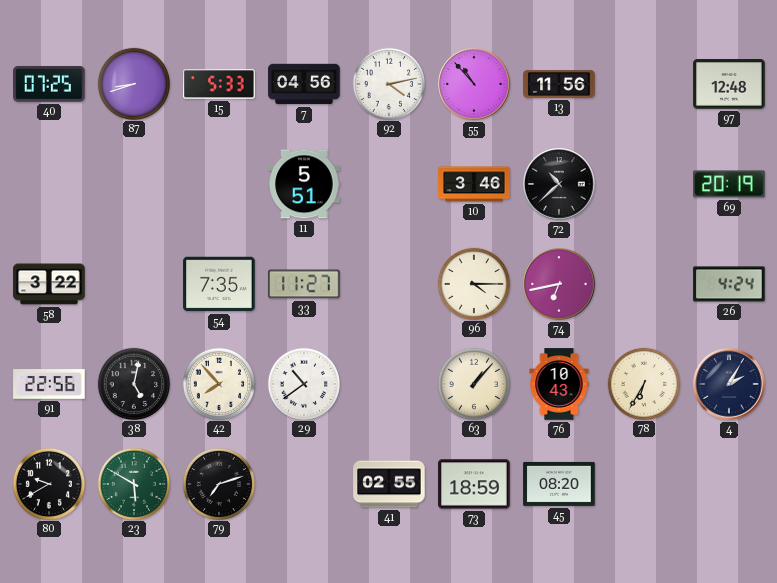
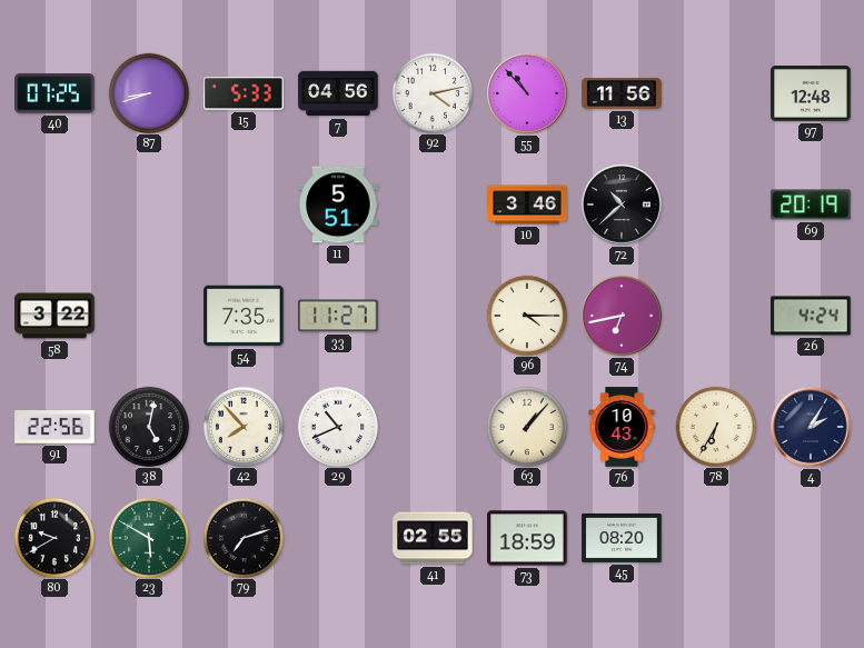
29: 10:39 -> 10:41
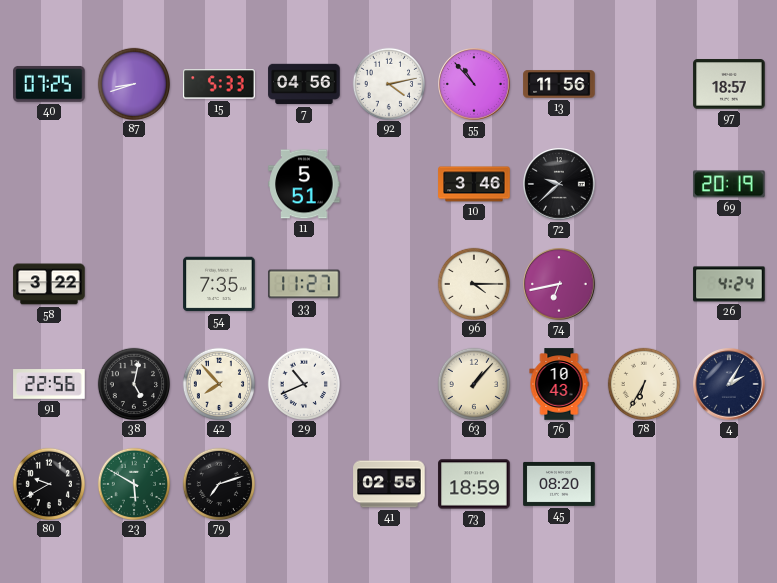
97: 12:48 -> 18:57
72: 10:38 -> 9:38
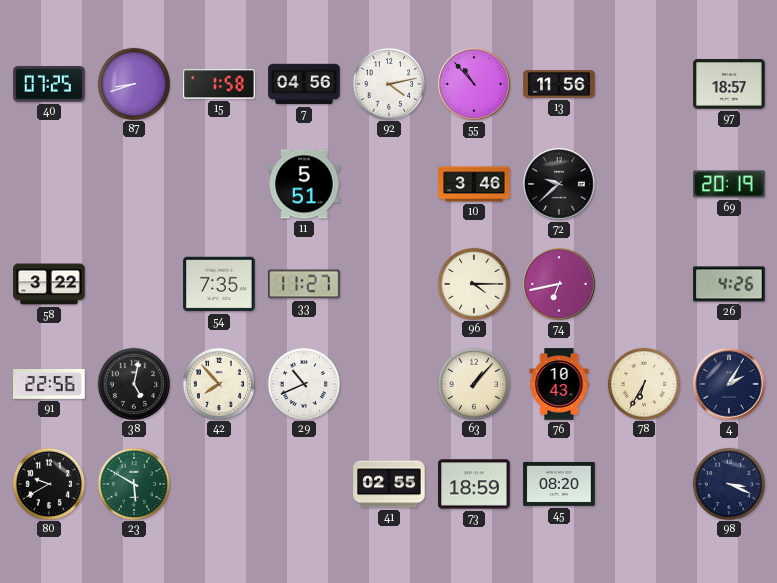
15: 5:33 -> 1:58
26: 4:24 -> 4:26
79: 7:12 -> none
98: none -> 3:19
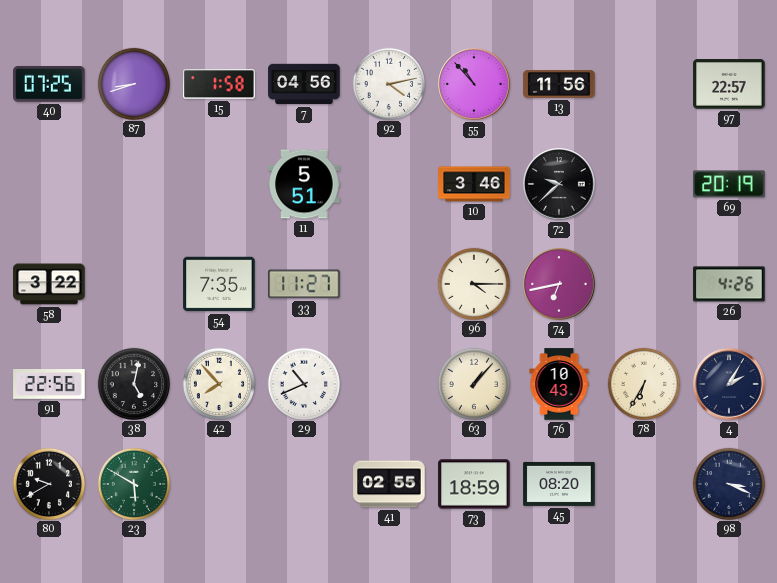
97: 18:57 -> 22:57
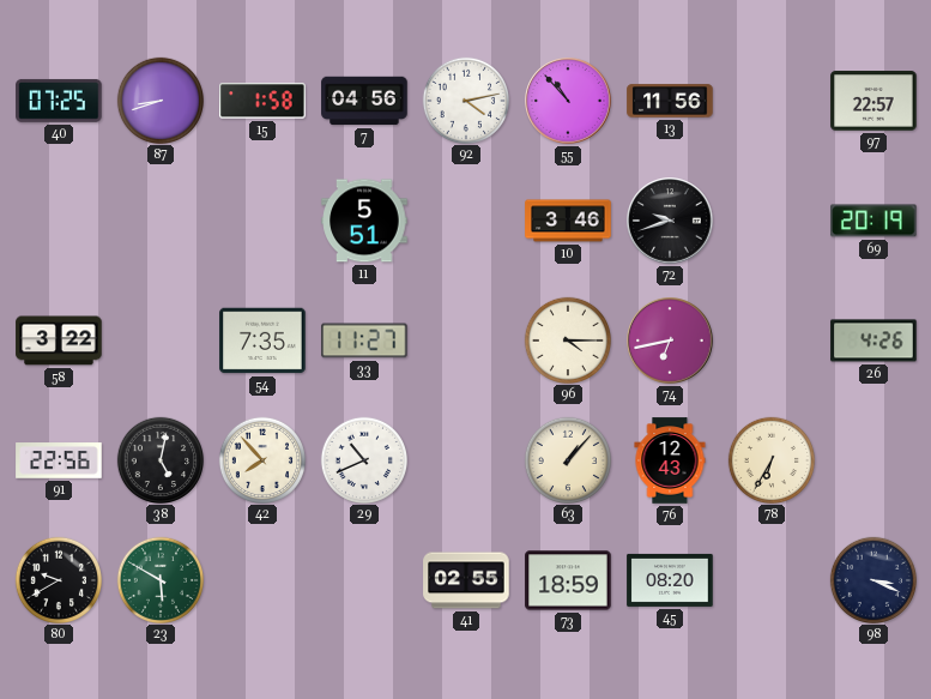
72: 9:38 -> 9:42
76: 10:43 -> 12:43
4: 2:05 -> none
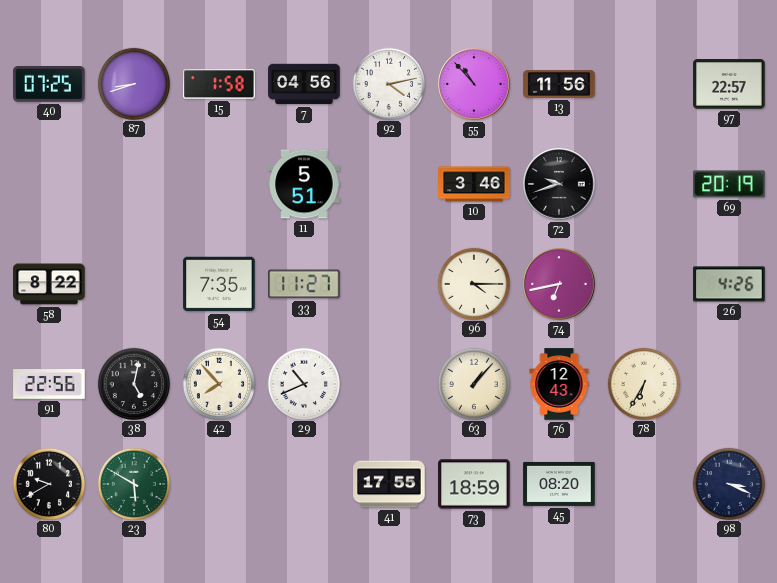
58: 3:22 -> 8:22
41: 02:55 -> 17:55
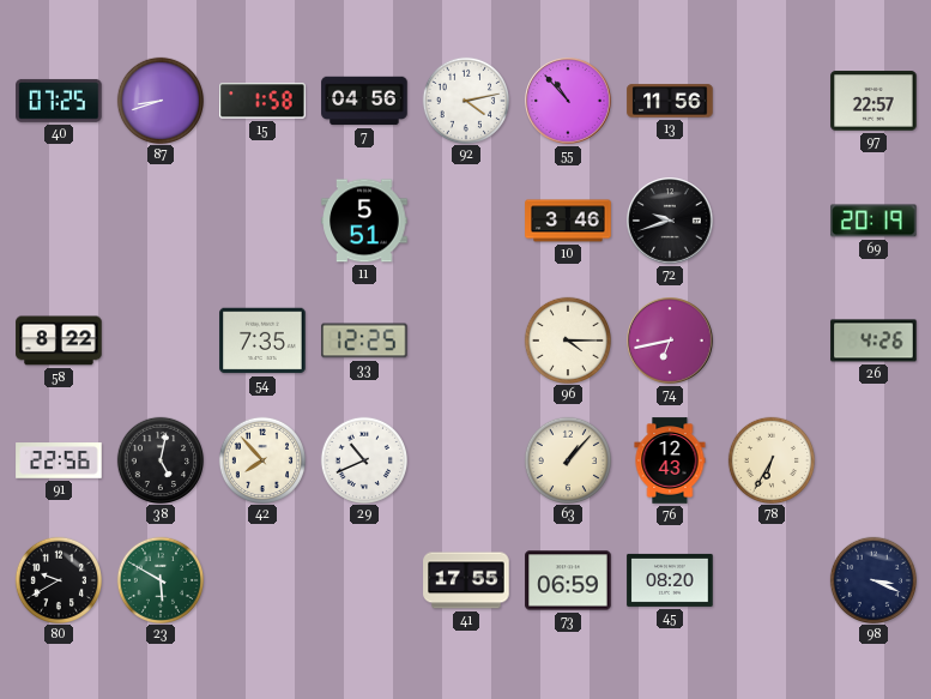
33: 11:27 -> 12:25
73: 18:59 -> 06:59
